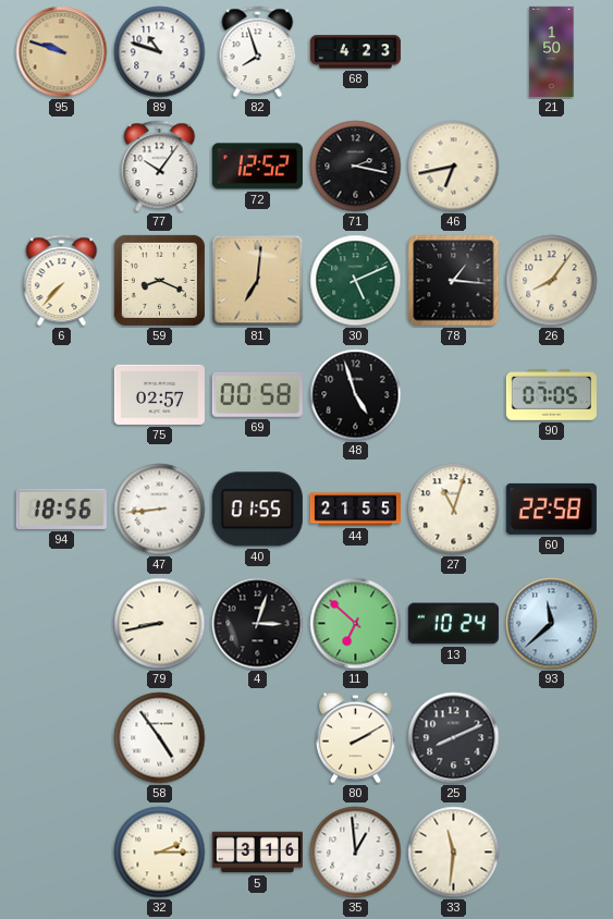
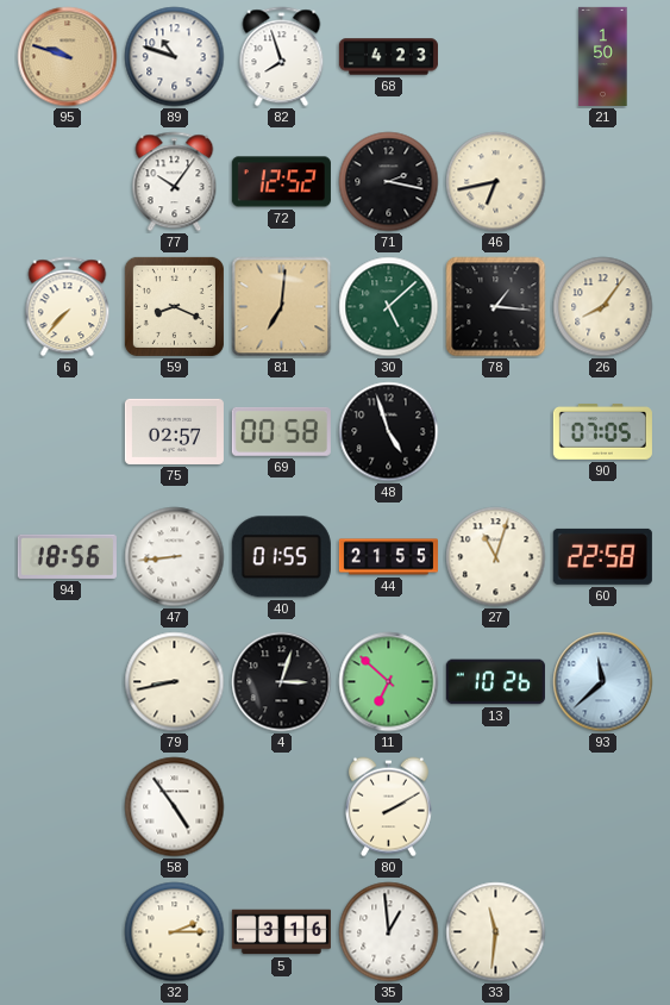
30: 5:11 -> 5:08
13: 10:24 -> 10:26
25: 8:11 -> none
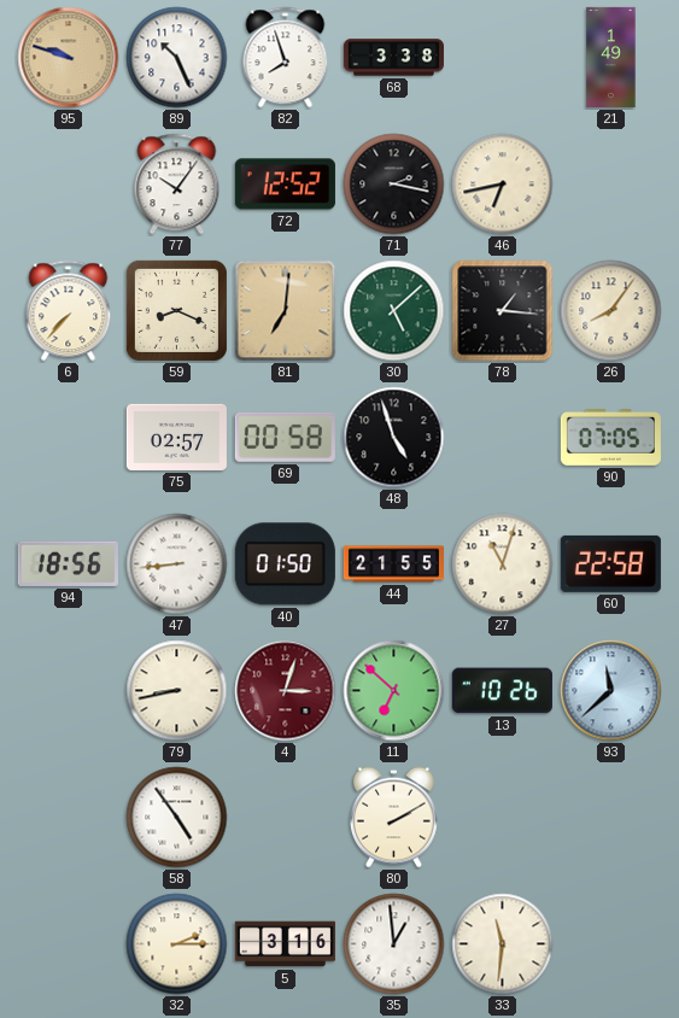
89: 10:48 -> 10:26
68: 4:23 -> 3:38
21: 1:50 -> 1:49
40: 01:55 -> 01:50
4 dial: black -> burgundy
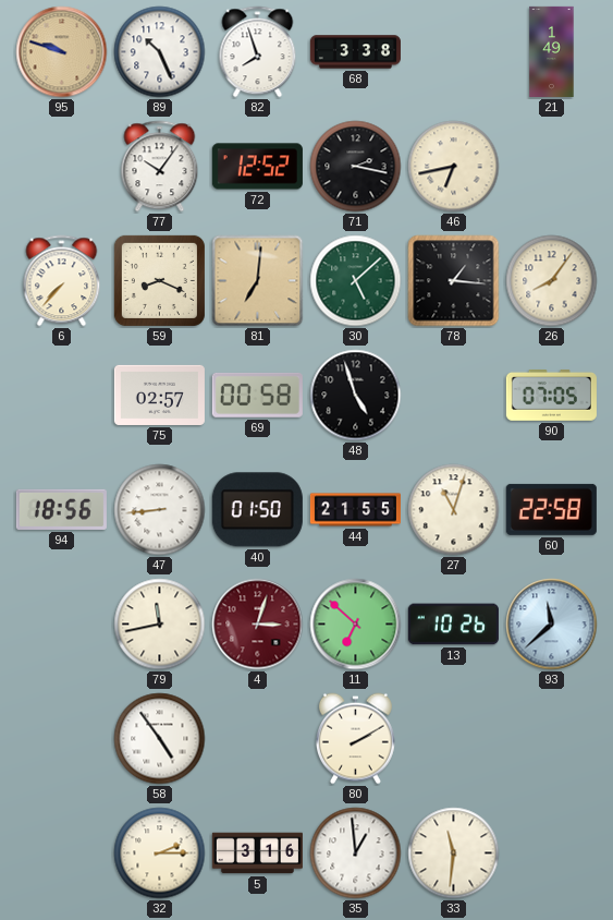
79: 8:43 -> 11:43
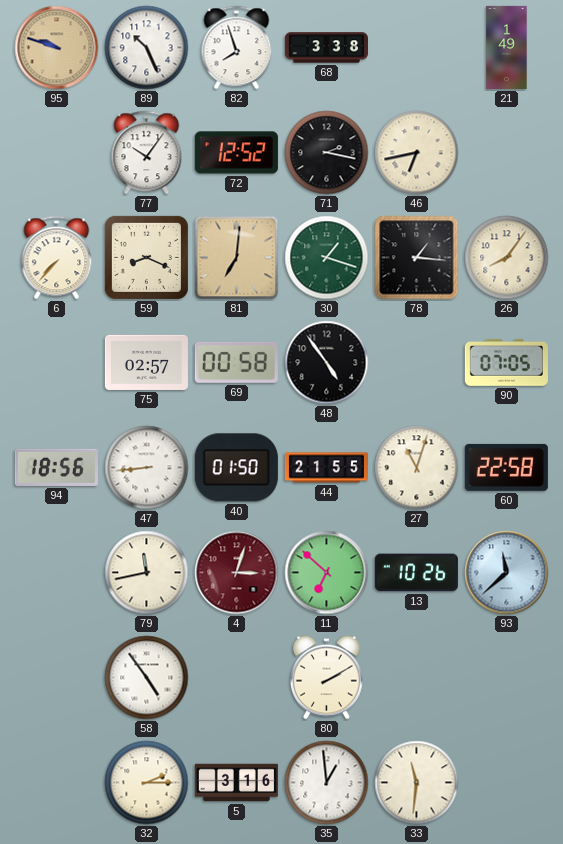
30: 5:08 -> 1:18
48: 4:57 -> 4:54
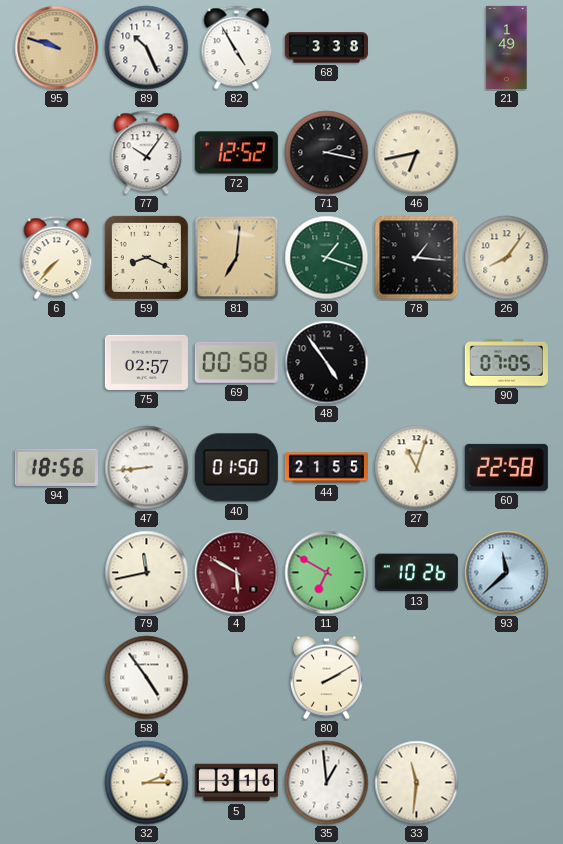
82: 7:57 -> 4:55
4: 3:03 -> 5:50
11: 6:52 -> 6:50
